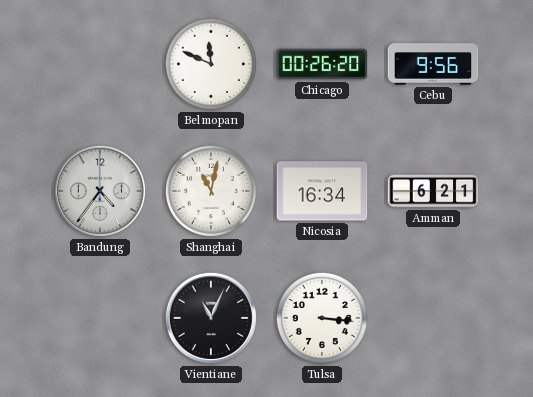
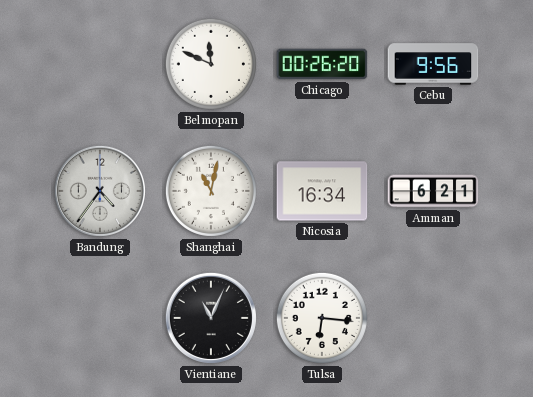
Tulsa: 3:16 -> 6:16
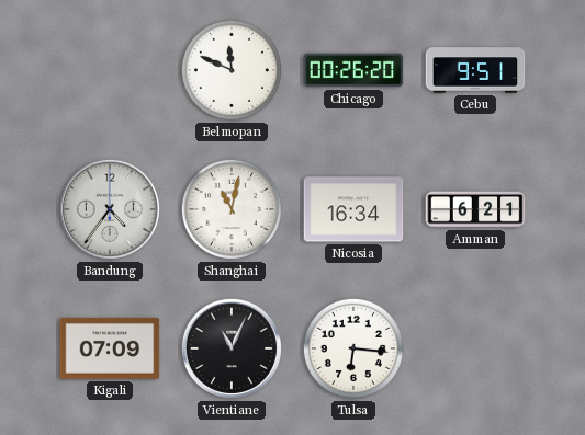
Cebu: 9:56 -> 9:51
Kigali: none -> 07:09
